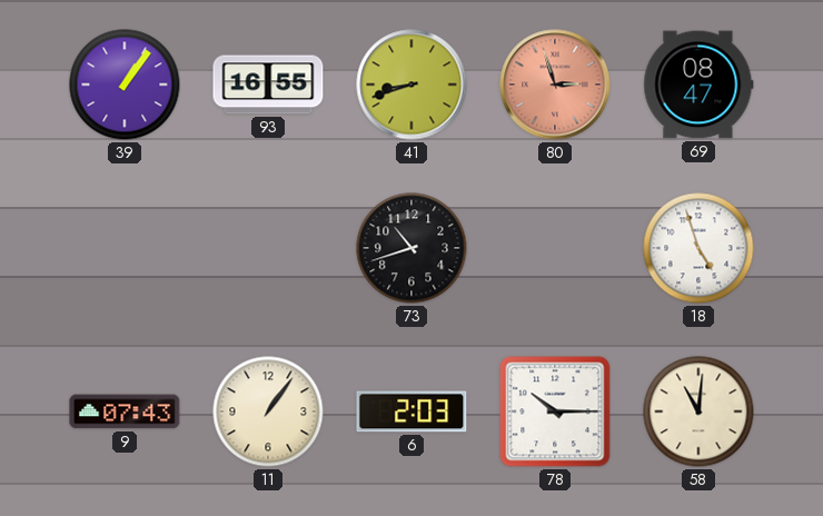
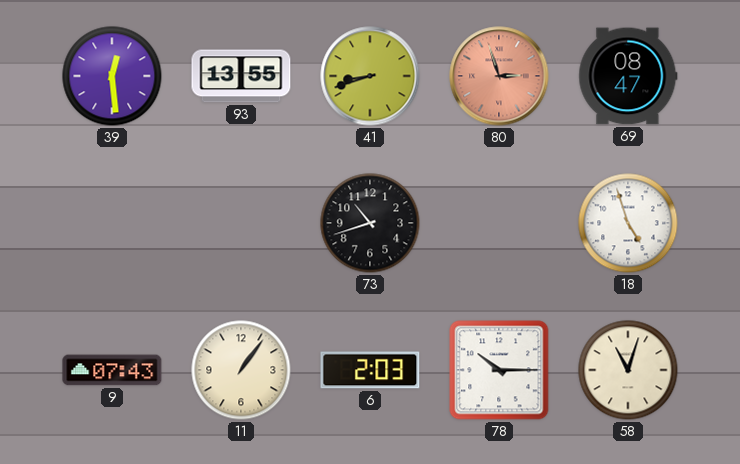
39: 1:06 -> 12:29
93: 16:55 -> 13:55
58: 11:01 -> 11:03
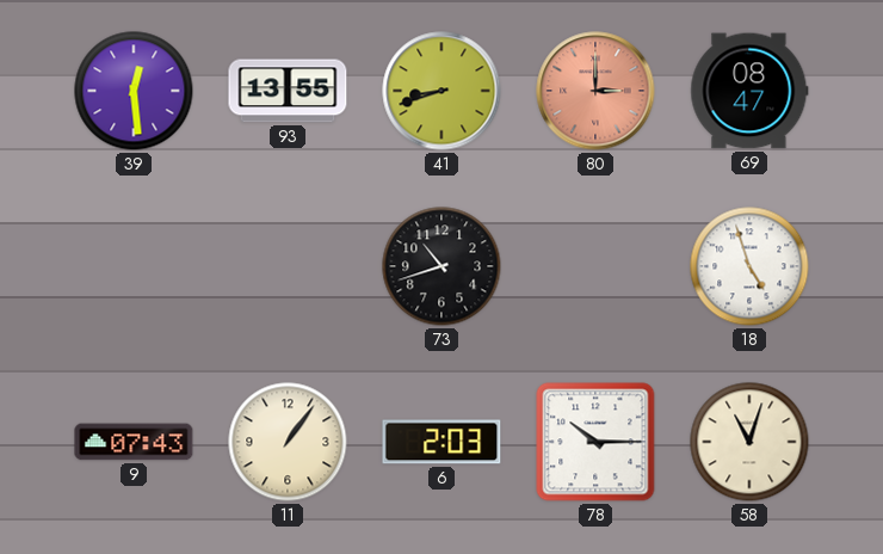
80: 2:57 -> 3:00
